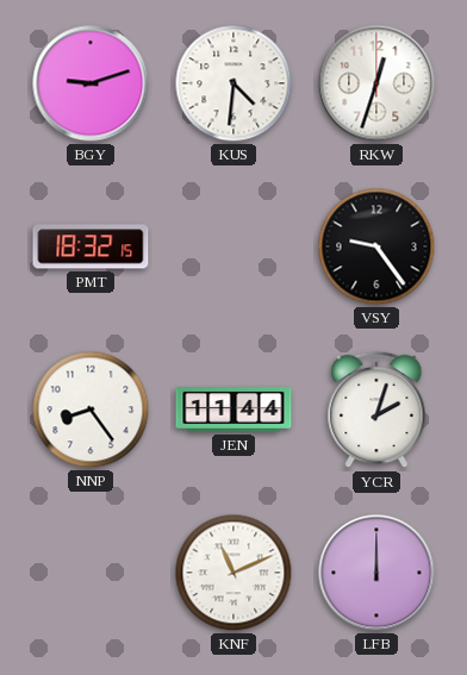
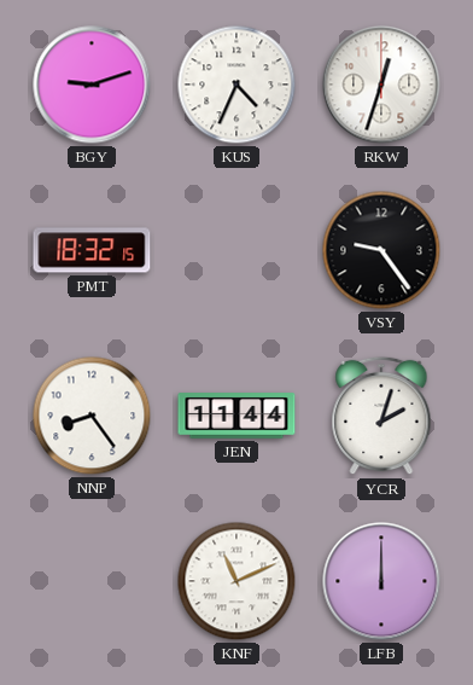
KUS: 4:31 -> 4:34
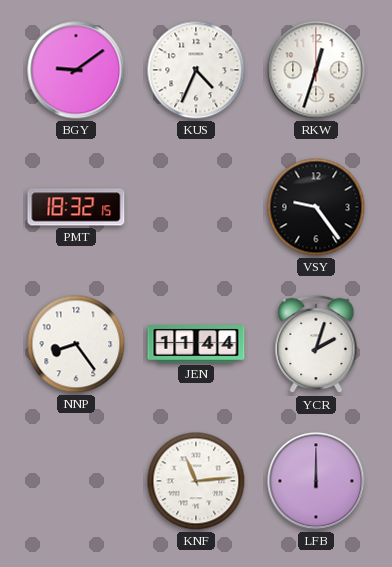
BGY: 9:12 -> 9:09
KNF: 11:11 -> 11:14
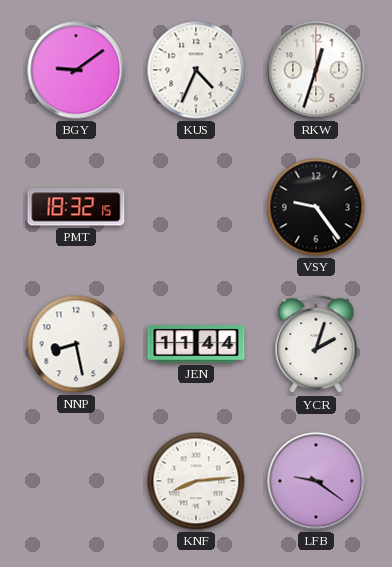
NNP: 8:24 -> 8:28
KNF: 11:14 -> 8:14
LFB: 12:00 -> 9:21
